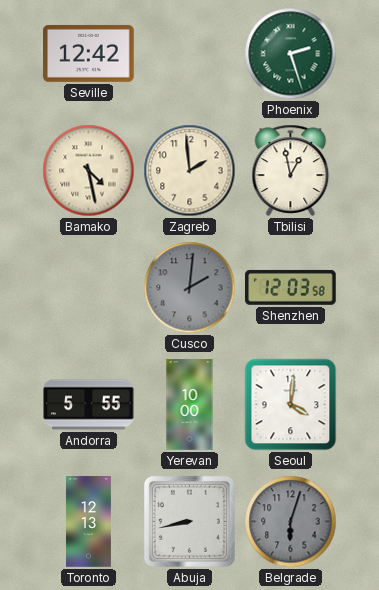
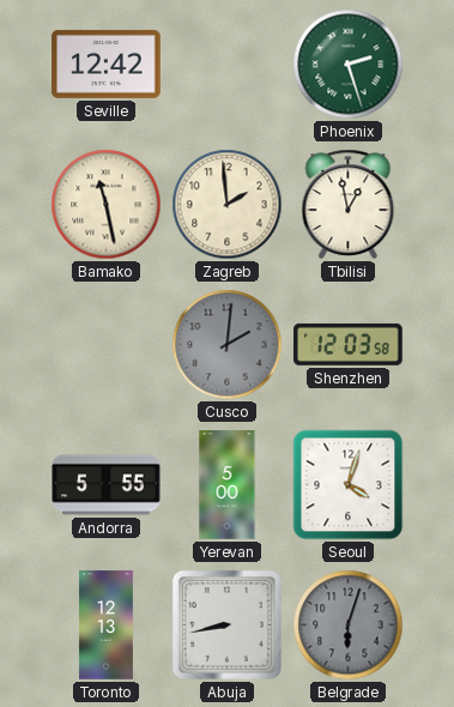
Bamako: 4:28 -> 11:28
Yerevan: 10:00 -> 5:00
Seoul: 4:01 -> 4:03
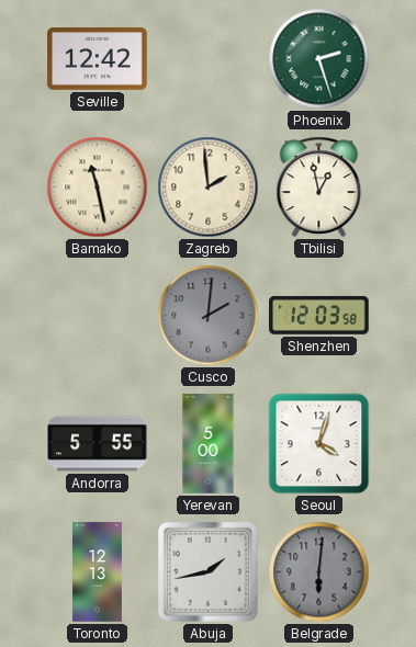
Abuja: 8:43 -> 1:43
Belgrade: 6:03 -> 6:01
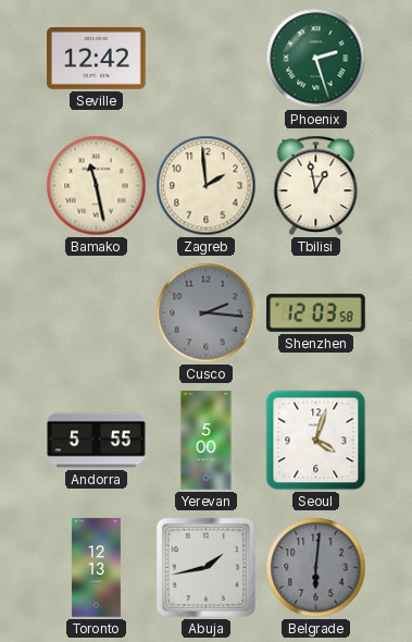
Cusco: 2:01 -> 2:16
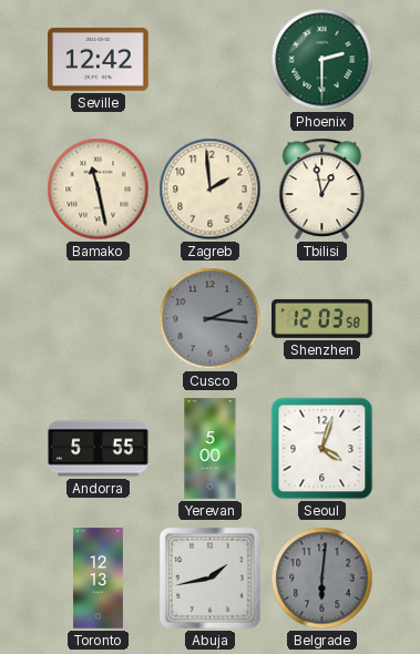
Phoenix: 2:27 -> 2:30
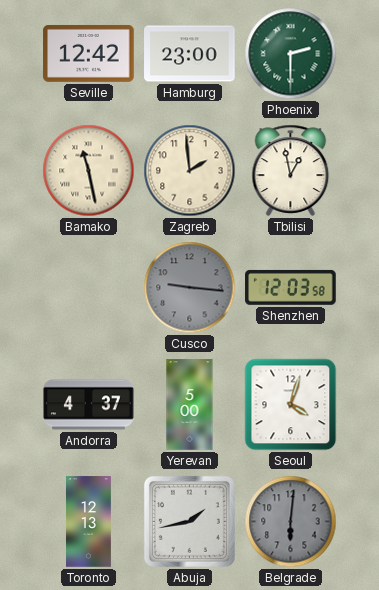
Hamburg: none -> 23:00
Cusco: 2:16 -> 9:16
Andorra: 5:55 -> 4:37
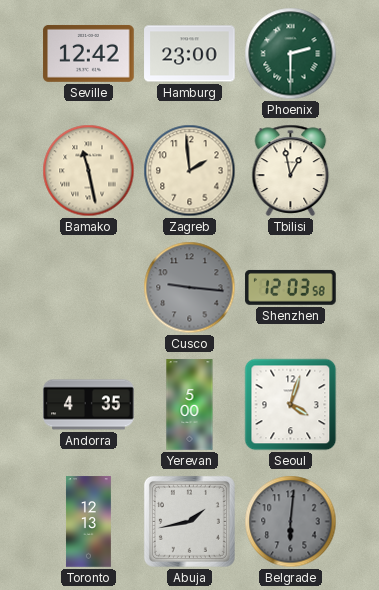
Andorra: 4:37 -> 4:35
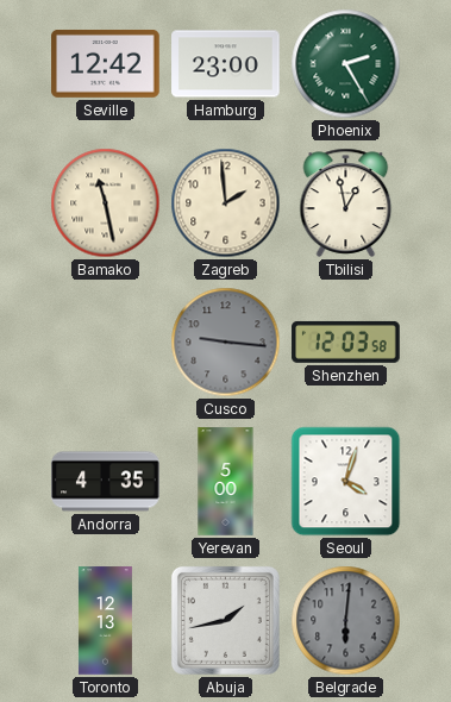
Phoenix: 2:30 -> 2:25
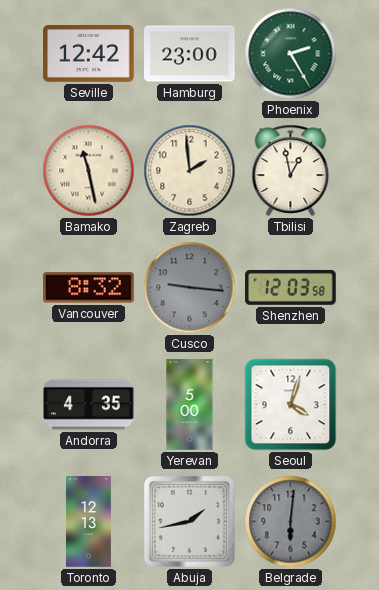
Vancouver: none -> 8:32
